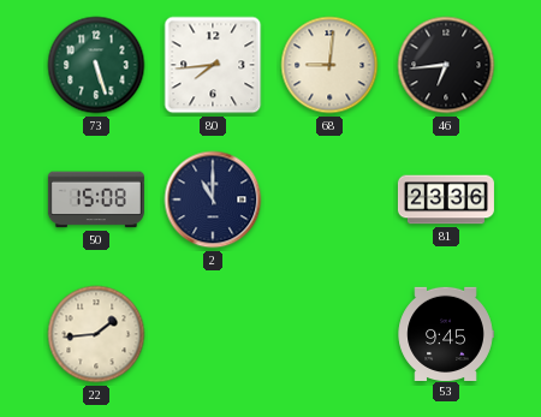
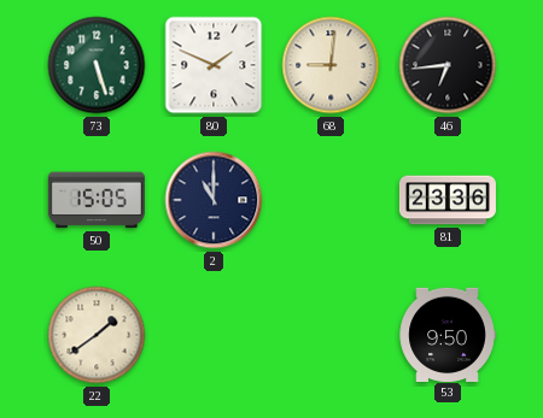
80: 7:44 -> 1:49
50: 15:08 -> 15:05
22: 1:44 -> 1:39
53: 9:45 -> 9:50
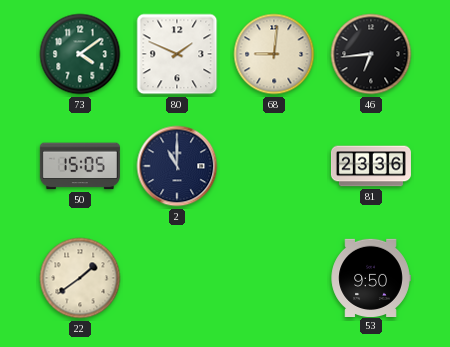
73: 5:27 -> 4:09
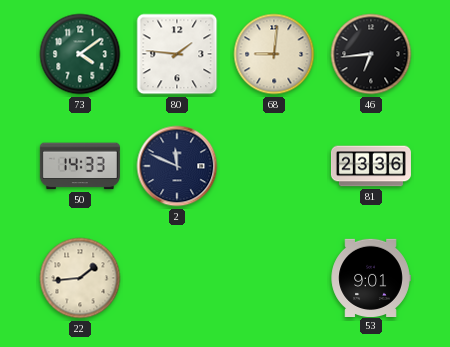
80: 1:49 -> 1:46
50: 15:05 -> 14:33
2: 11:00 -> 11:49
22: 1:39 -> 1:44
53: 9:50 -> 9:01
